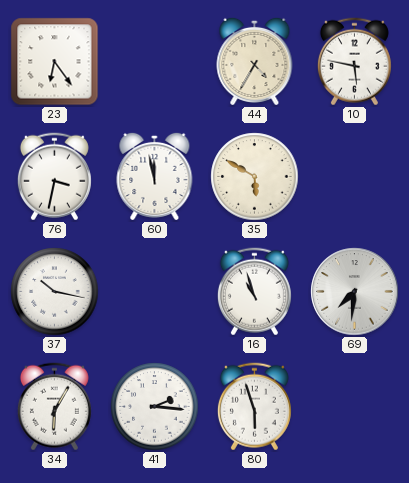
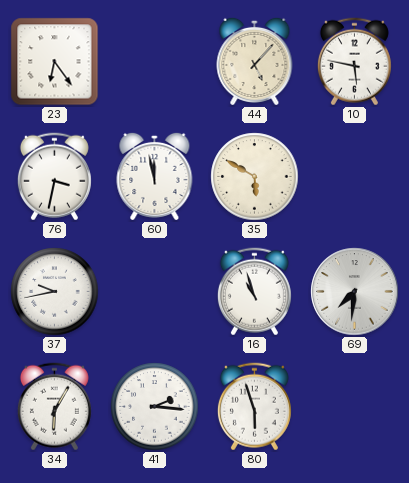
44: 4:35 -> 5:07
37: 10:17 -> 9:43
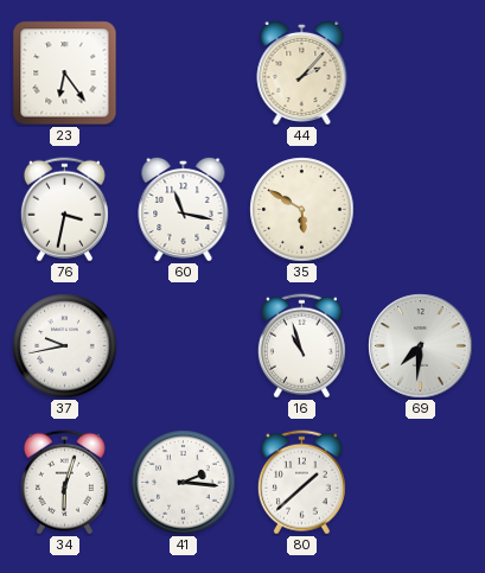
44: 5:07 -> 2:07
10: 5:47 -> none
60: 11:58 -> 11:17
34: 6:05 -> 6:03
80: 5:57 -> 1:38
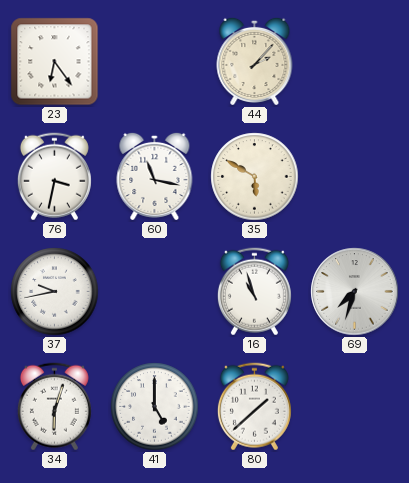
69: 7:31 -> 7:33
41: 2:16 -> 5:00
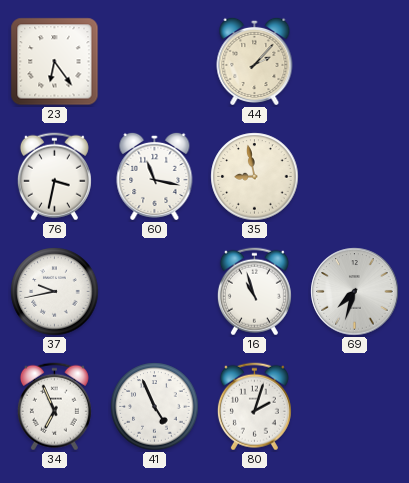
35: 5:50 -> 8:58
34: 6:03 -> 6:56
41: 5:00 -> 4:56
80: 1:38 -> 2:03
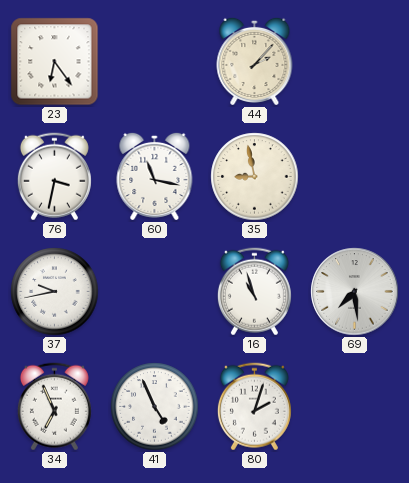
69: 7:33 -> 7:29
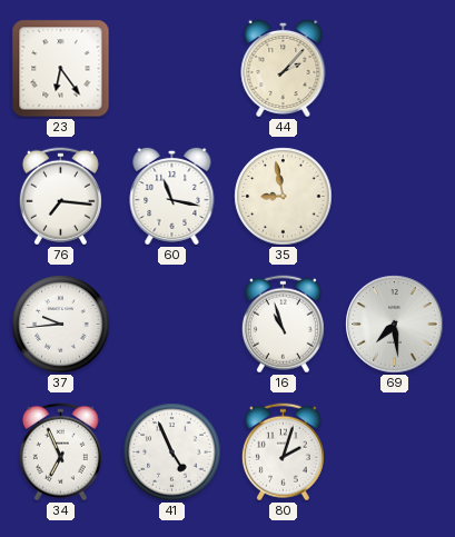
76: 3:32 -> 7:16
37: 9:43 -> 9:44
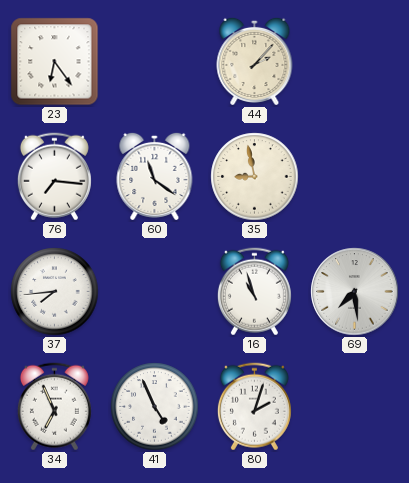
60: 11:17 -> 11:21
37: 9:44 -> 7:44
